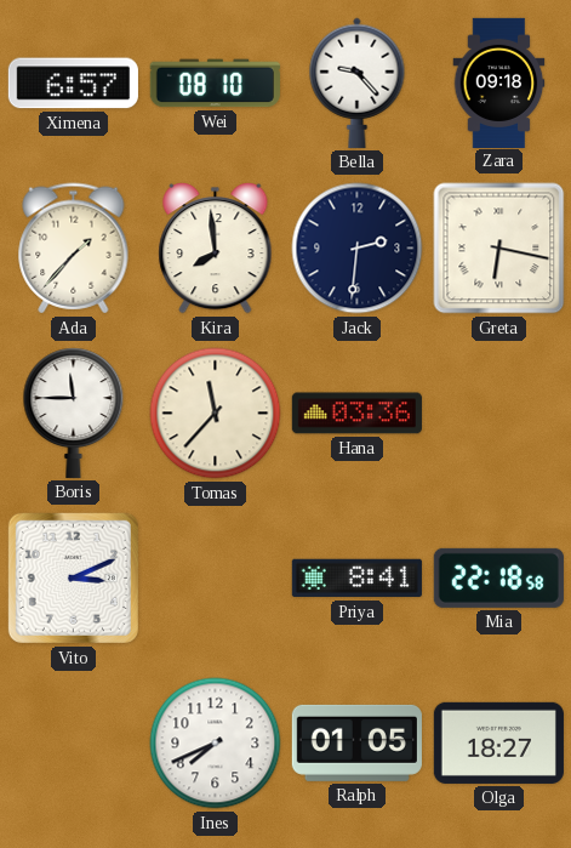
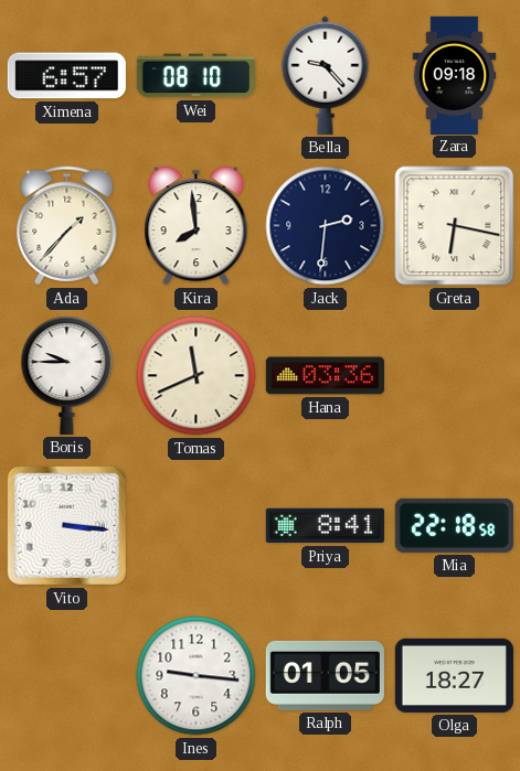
Boris: 11:45 -> 9:45
Tomas: 11:37 -> 11:41
Vito: 3:11 -> 3:16
Ines: 7:41 -> 9:16
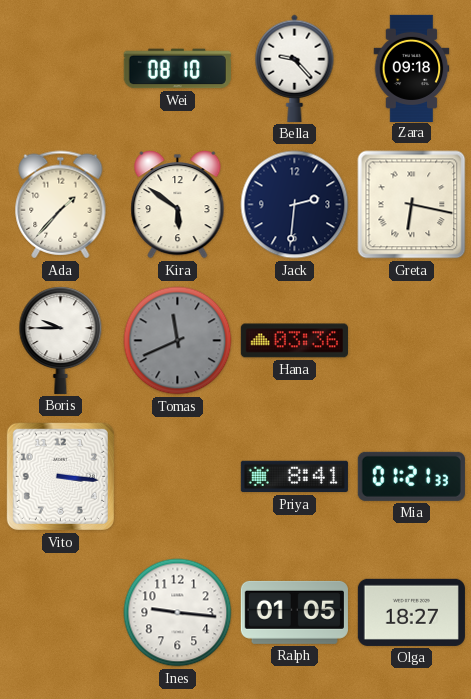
Ximena: 6:57 -> none
Kira: 7:59 -> 5:51
Tomas dial: cream -> grey
Mia: 22:18 -> 01:21
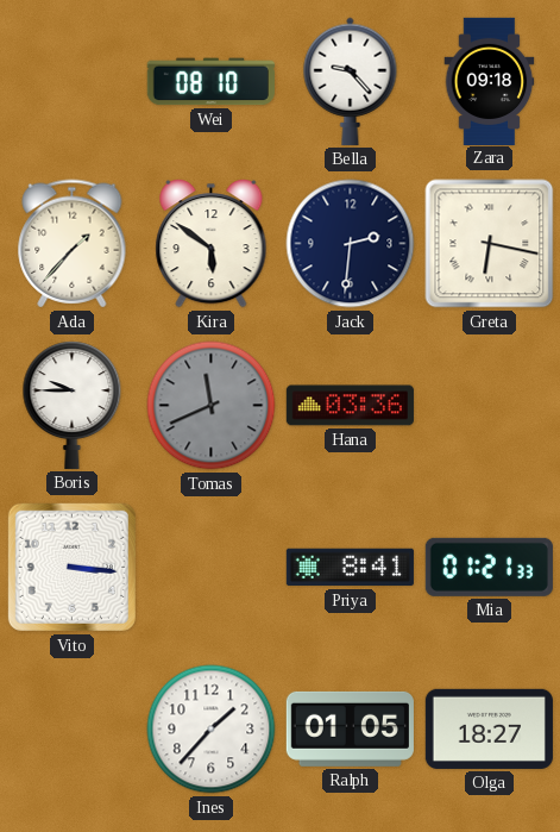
Ines: 9:16 -> 1:37
